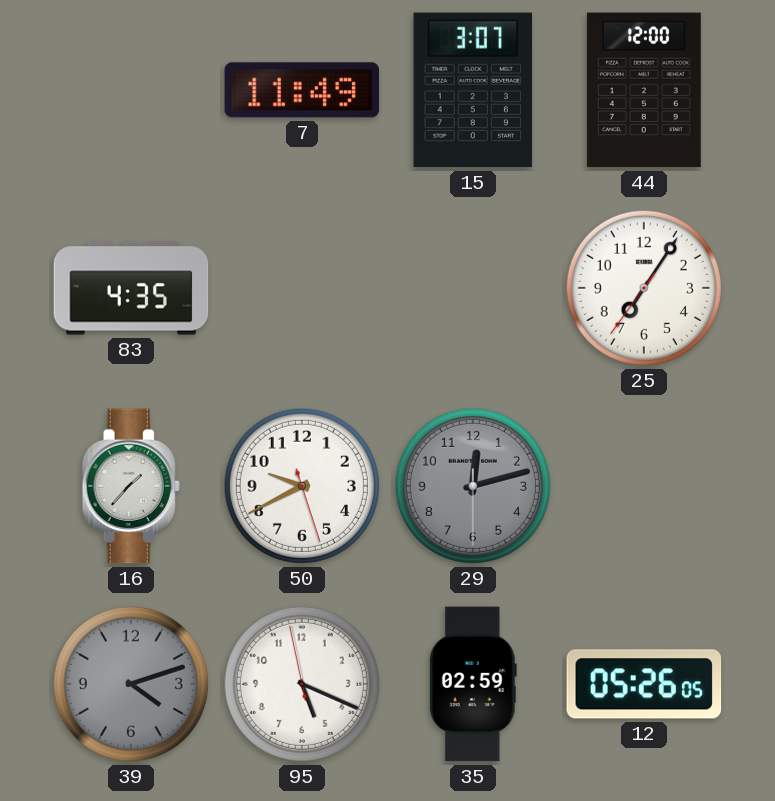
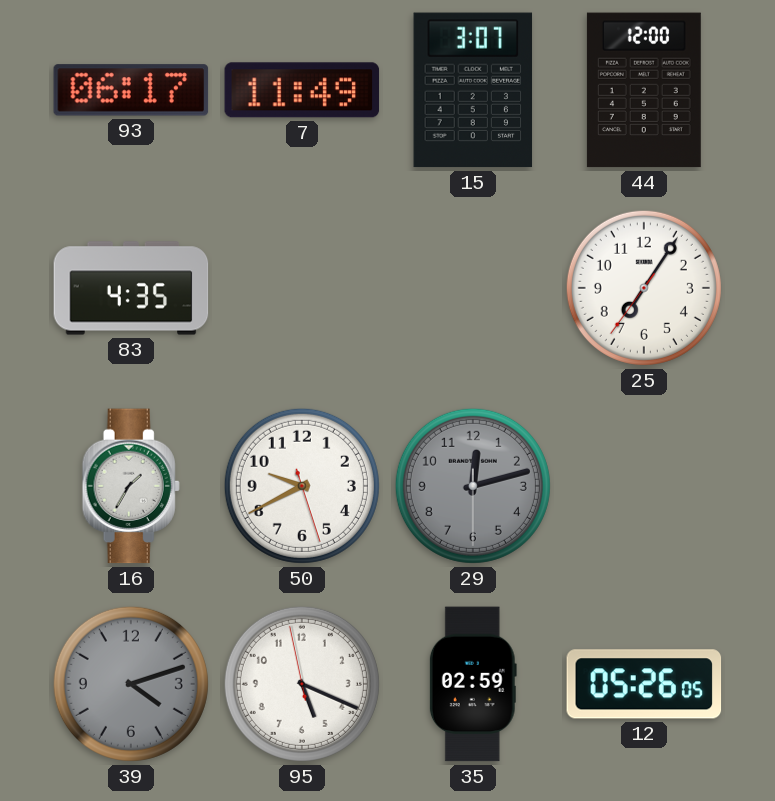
93: none -> 06:17
16: 1:37 -> 1:35
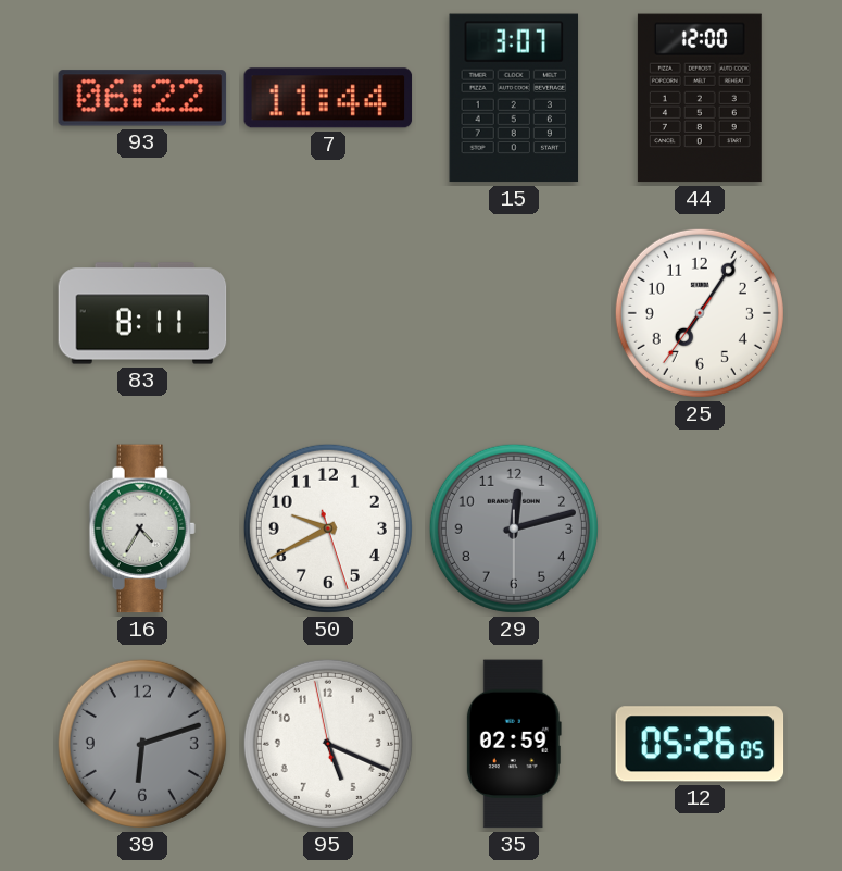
93: 06:17 -> 06:22
7: 11:49 -> 11:44
83: 4:35 -> 8:11
16: 1:35 -> 4:35
39: 4:12 -> 6:12
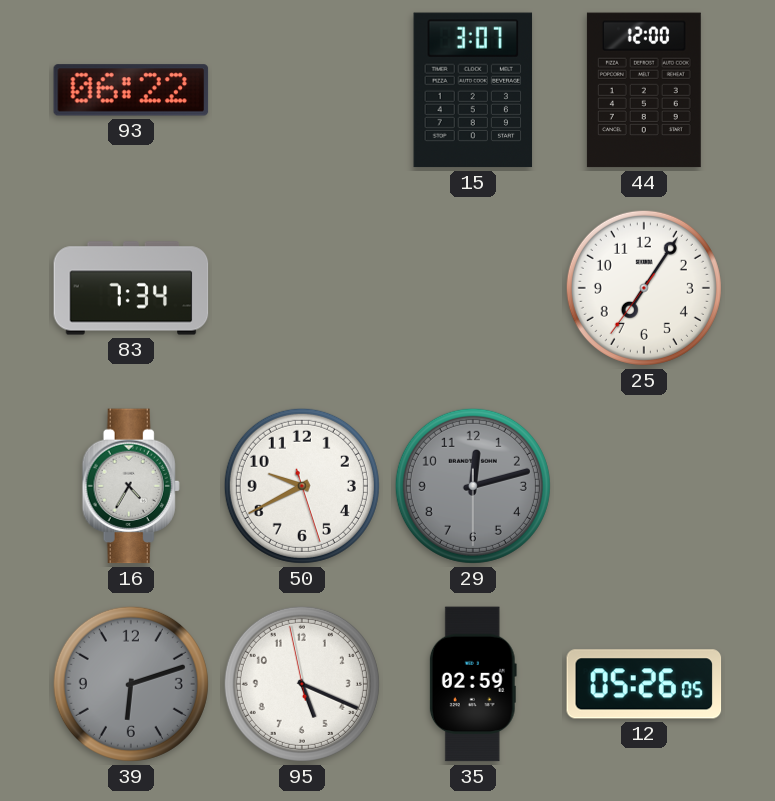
7: 11:44 -> none
83: 8:11 -> 7:34
